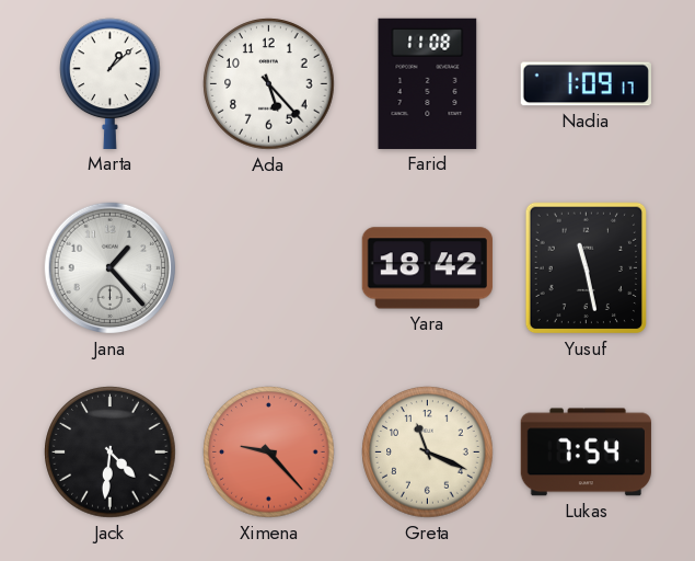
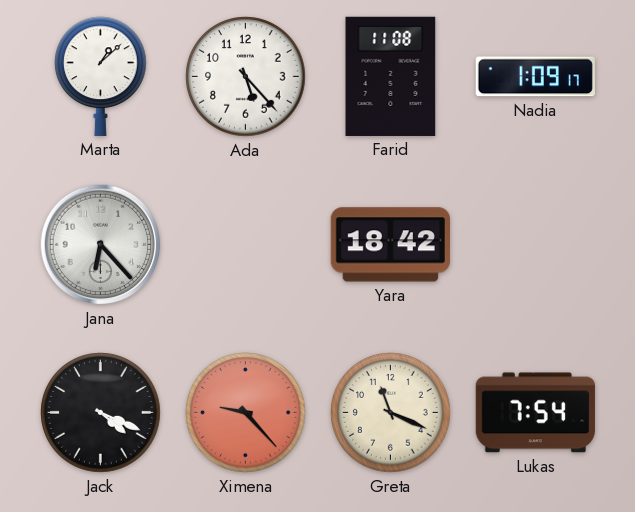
Jana: 1:23 -> 6:23
Yusuf: 11:28 -> none
Jack: 4:31 -> 4:19
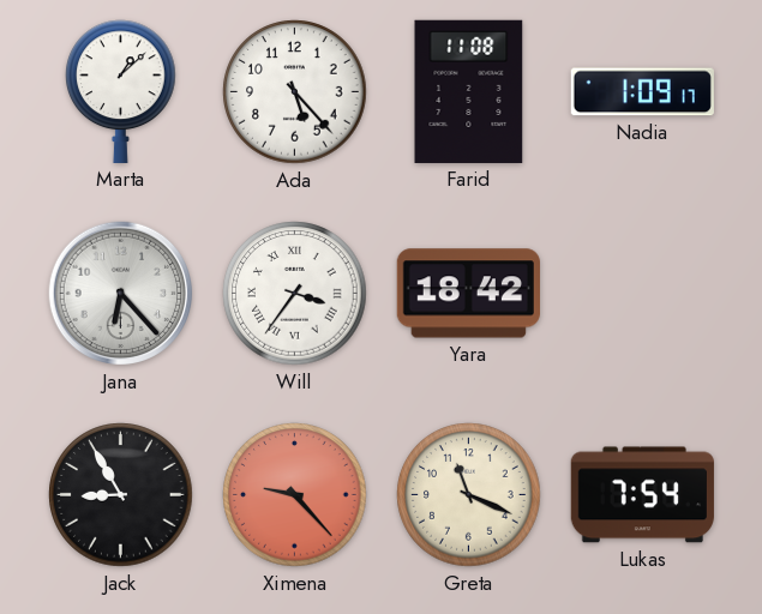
Will: none -> 3:36
Jack: 4:19 -> 8:55
